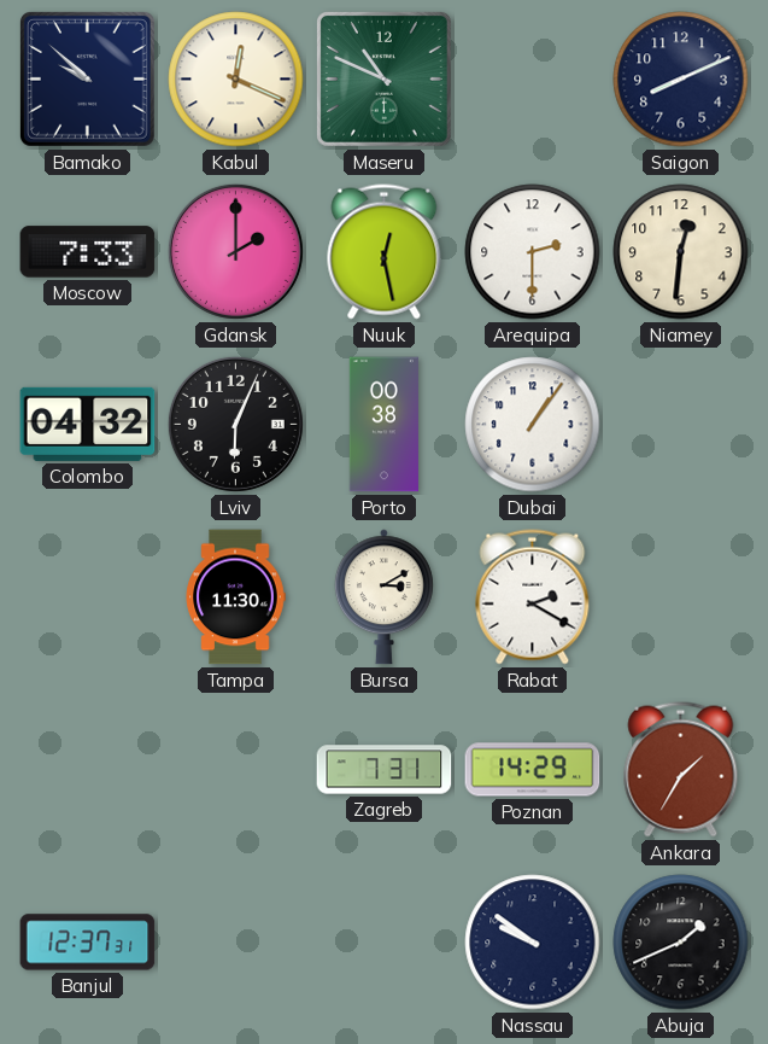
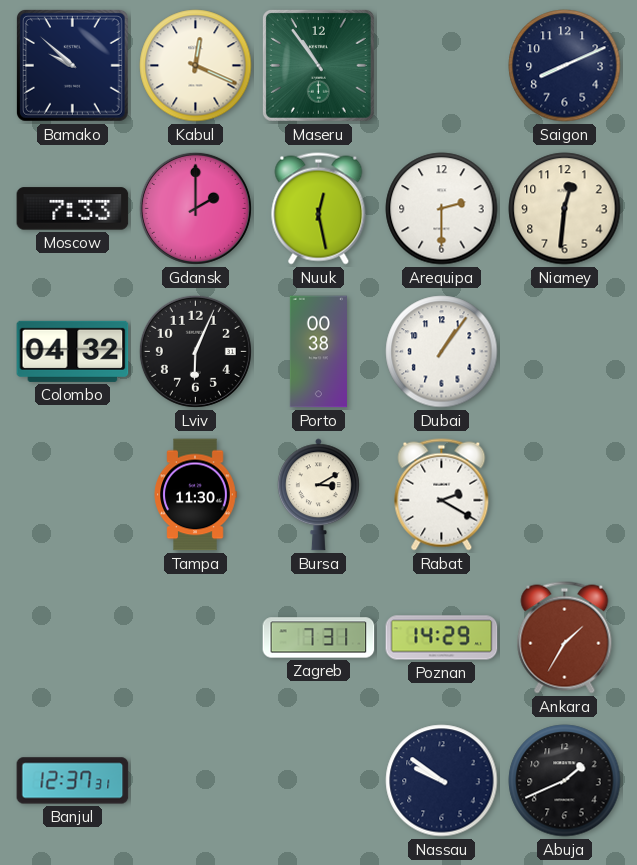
Maseru: 10:49 -> 10:54
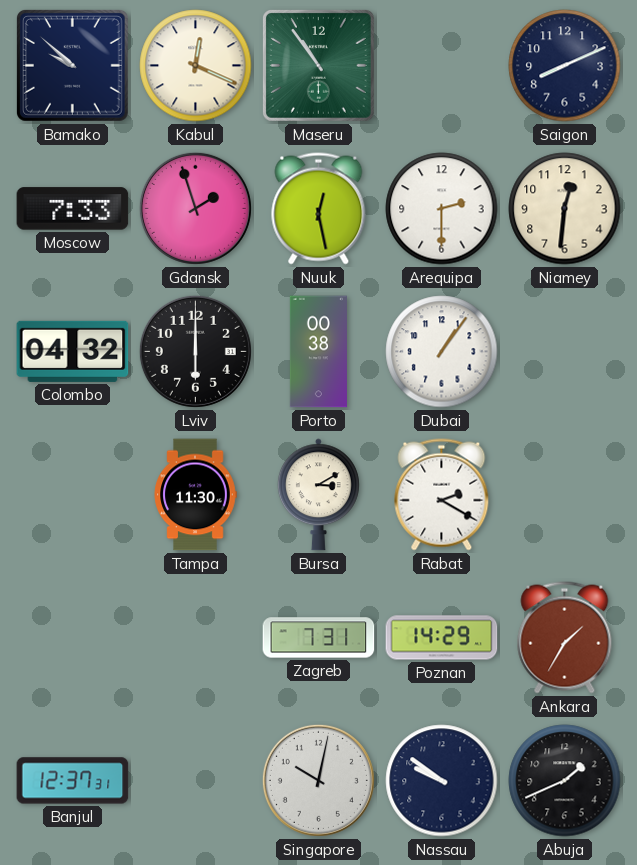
Gdansk: 2:00 -> 1:57
Lviv: 6:04 -> 6:00
Singapore: none -> 10:02
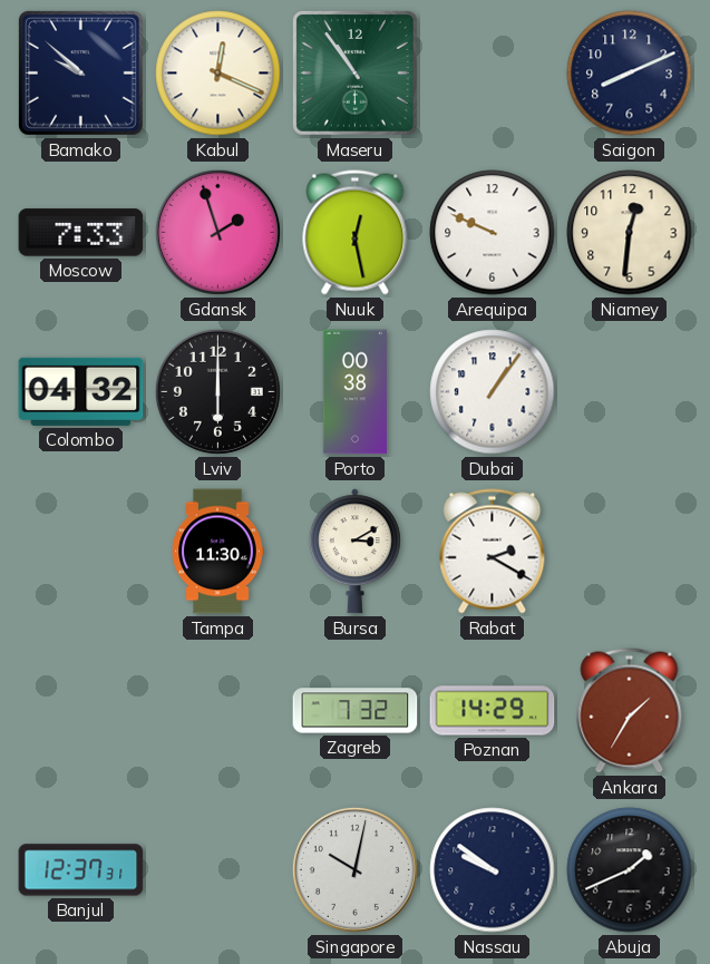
Arequipa: 2:30 -> 9:49
Zagreb: 7:31 -> 7:32
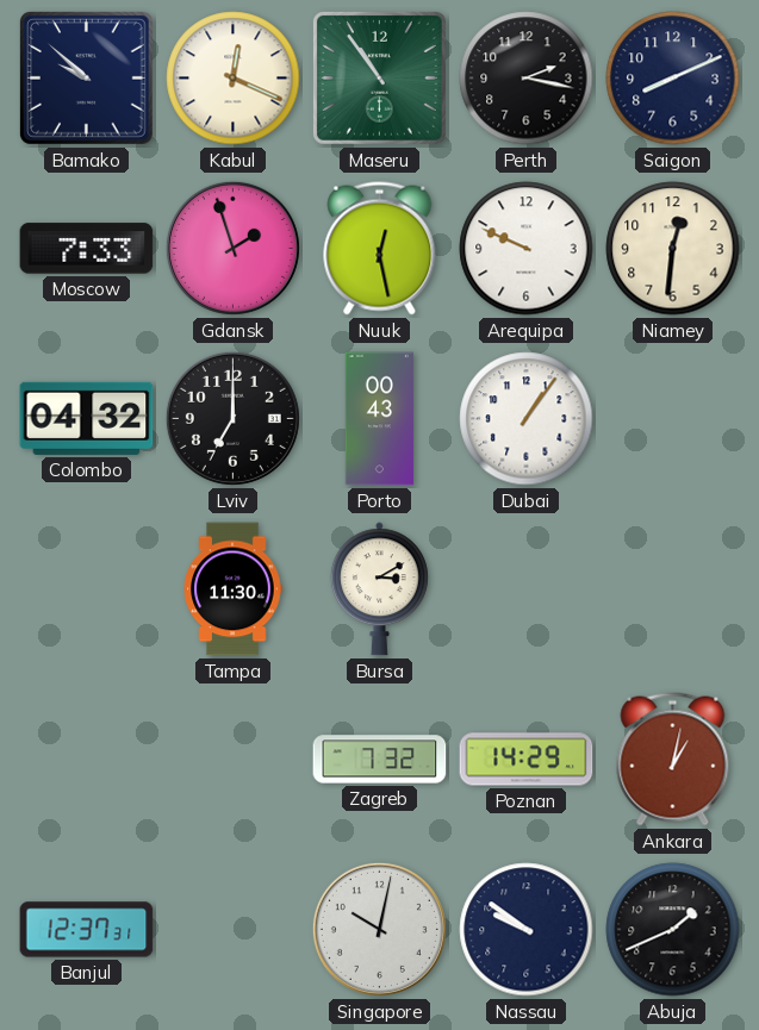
Perth: none -> 2:17
Lviv: 6:00 -> 7:00
Porto: 00:38 -> 00:43
Rabat: 2:20 -> none
Ankara: 1:35 -> 1:02
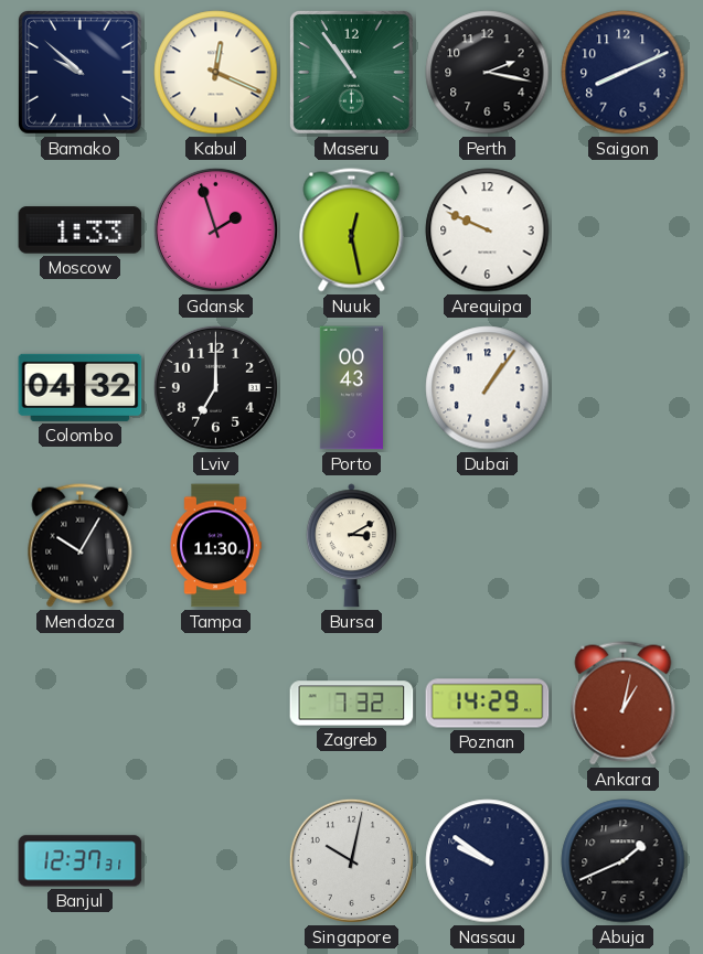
Moscow: 7:33 -> 1:33
Niamey: 12:31 -> none
Mendoza: none -> 10:05
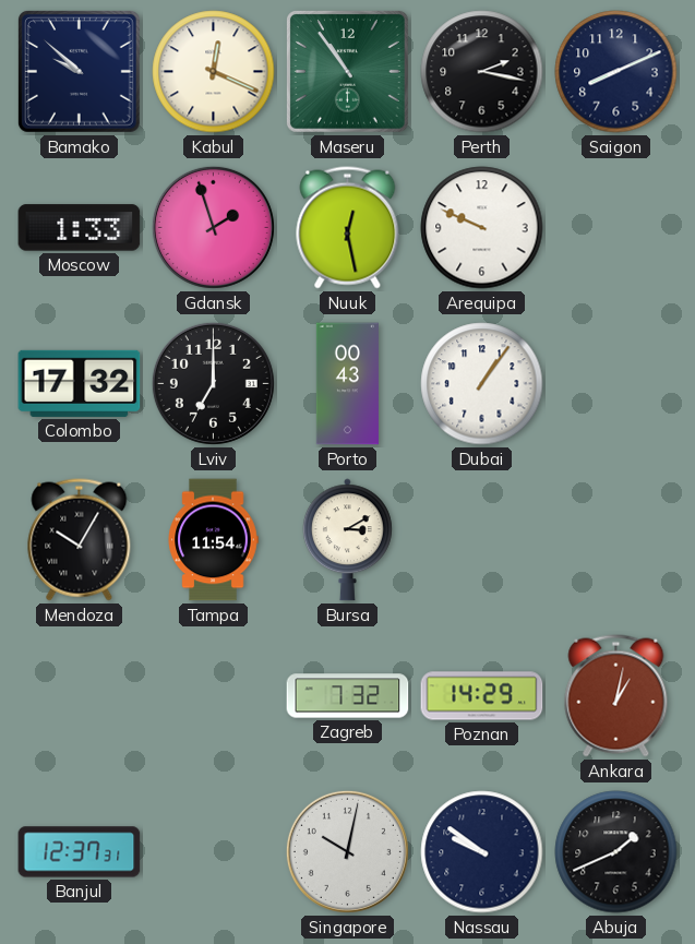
Colombo: 04:32 -> 17:32
Tampa: 11:30 -> 11:54
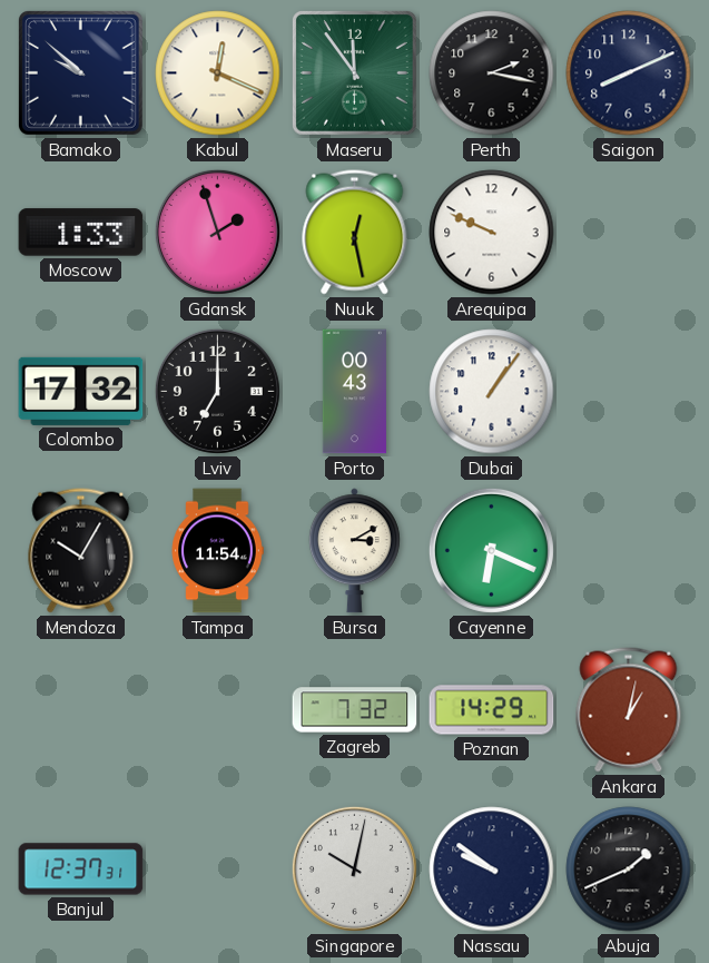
Maseru: 10:54 -> 11:54
Cayenne: none -> 6:19
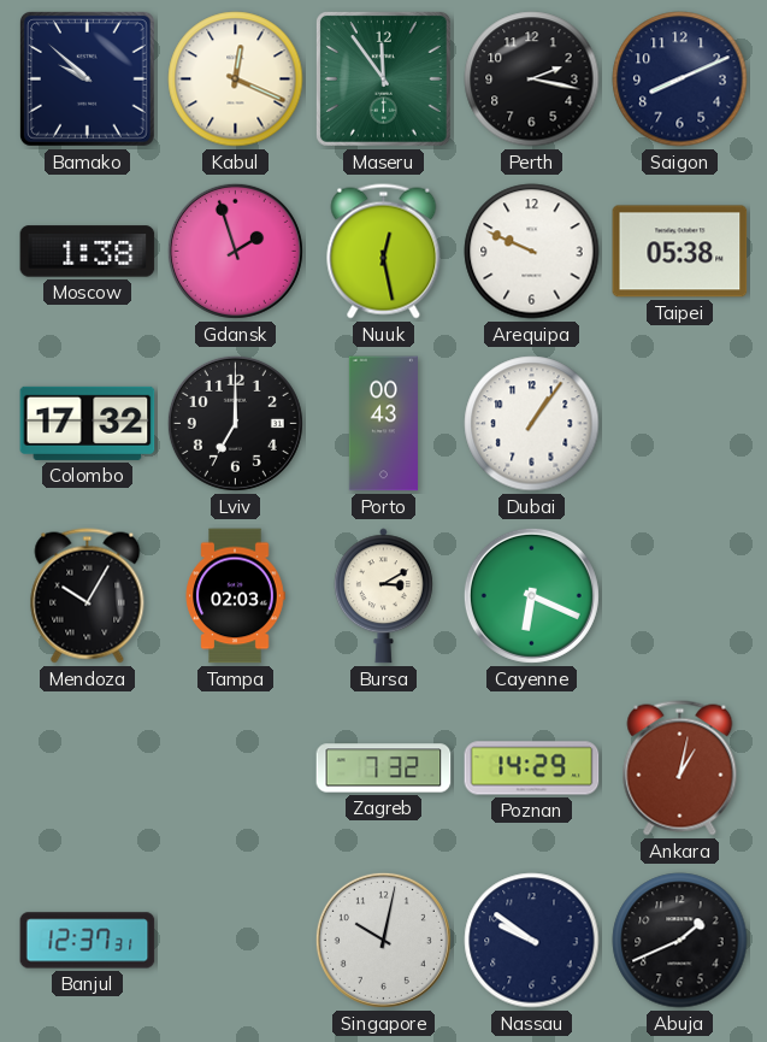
Moscow: 1:33 -> 1:38
Taipei: none -> 05:38
Tampa: 11:54 -> 02:03
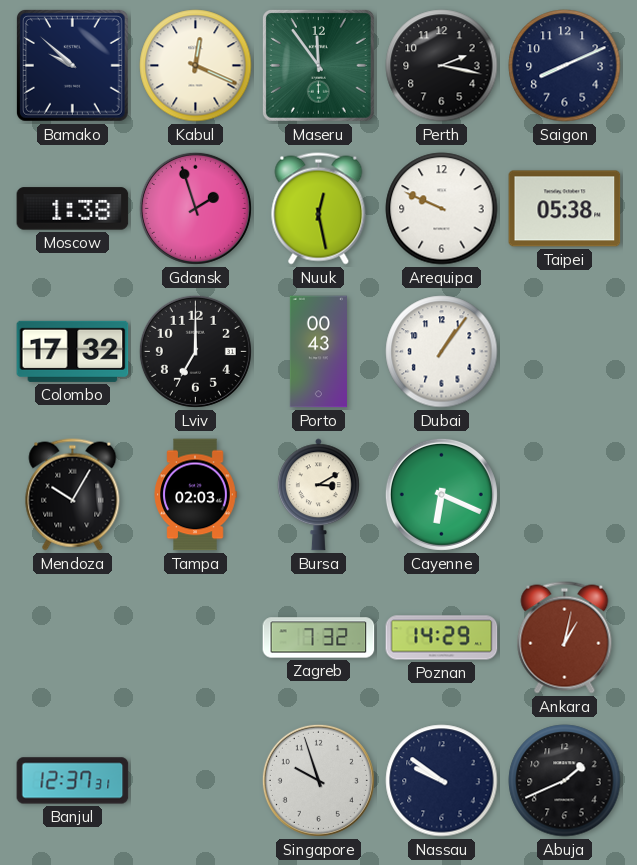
Singapore: 10:02 -> 9:57
